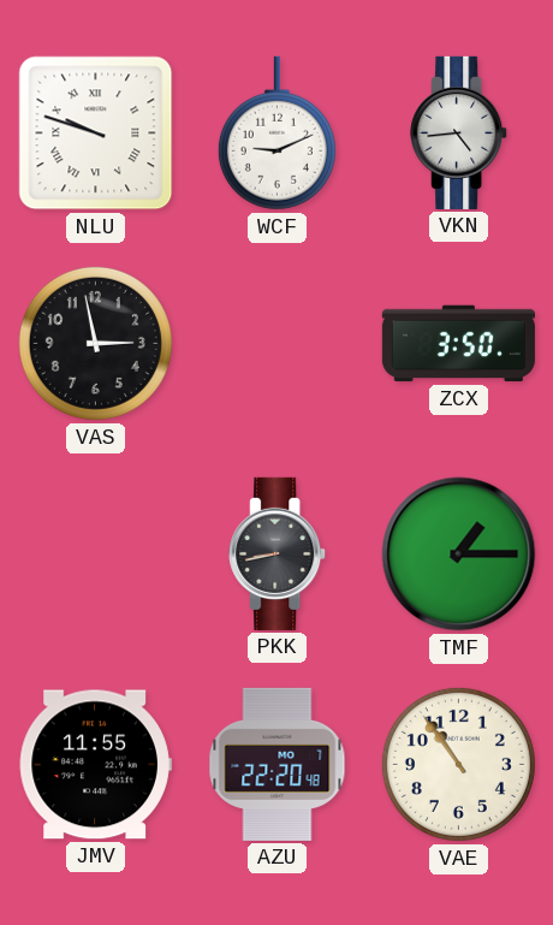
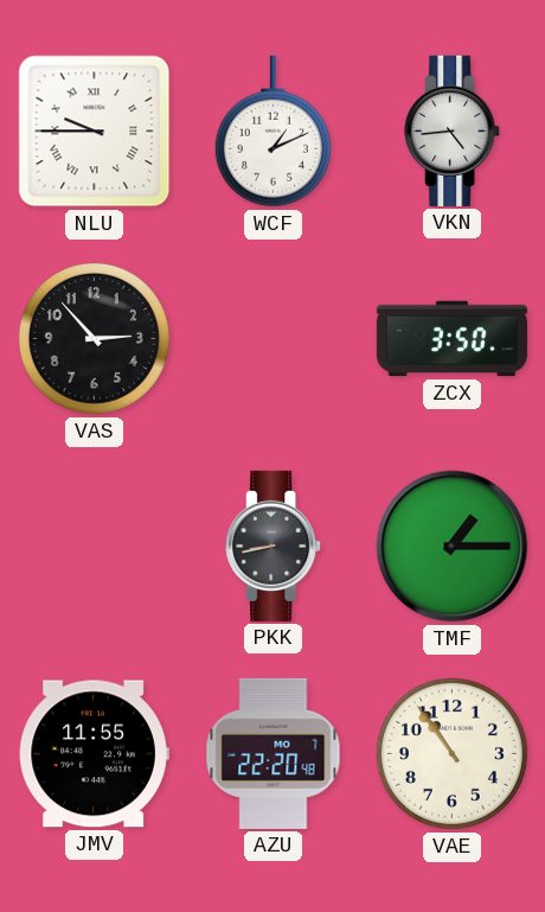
NLU: 9:48 -> 9:45
WCF: 9:11 -> 1:11
VAS: 2:58 -> 2:53
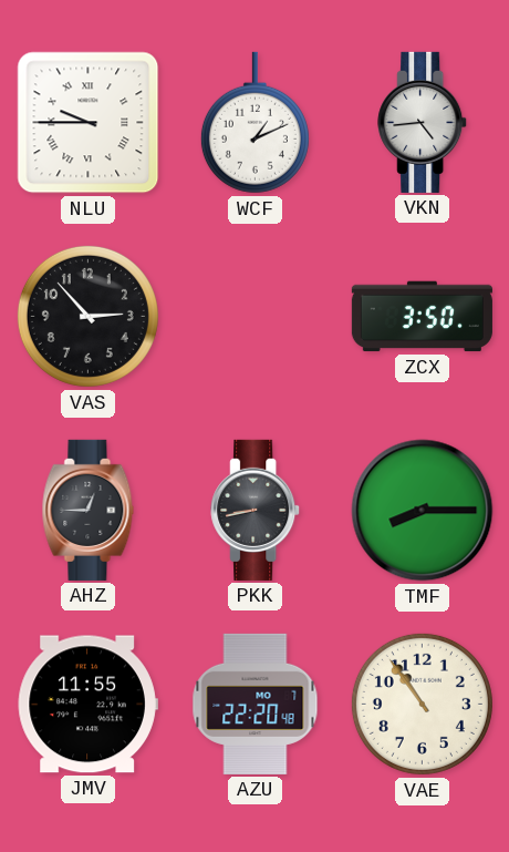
AHZ: none -> 12:45
TMF: 1:15 -> 8:15
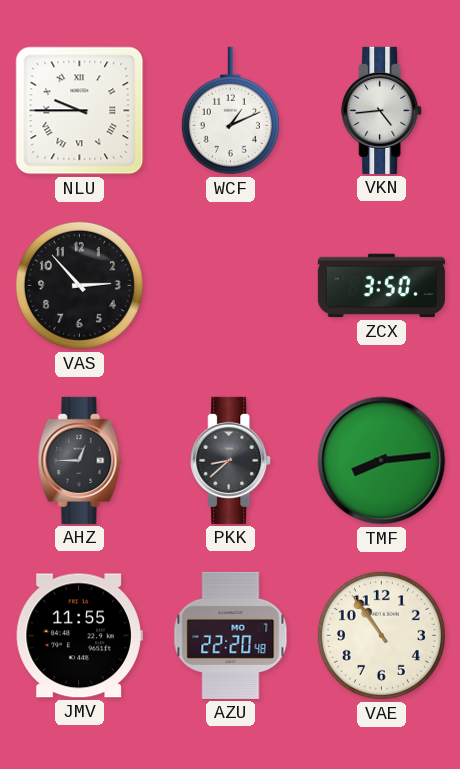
PKK: 8:43 -> 8:38
TMF: 8:15 -> 8:14
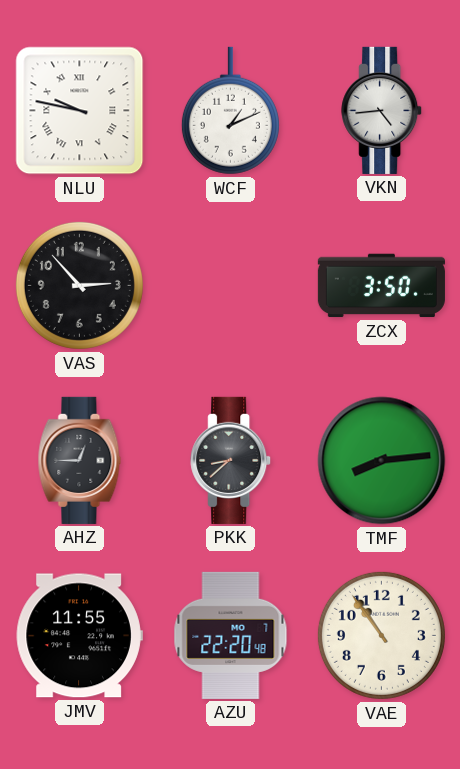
NLU: 9:45 -> 9:47
